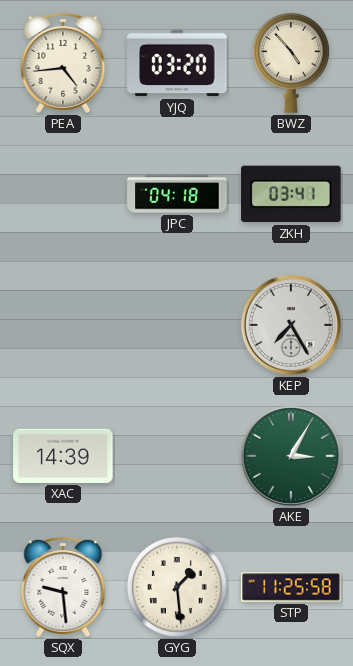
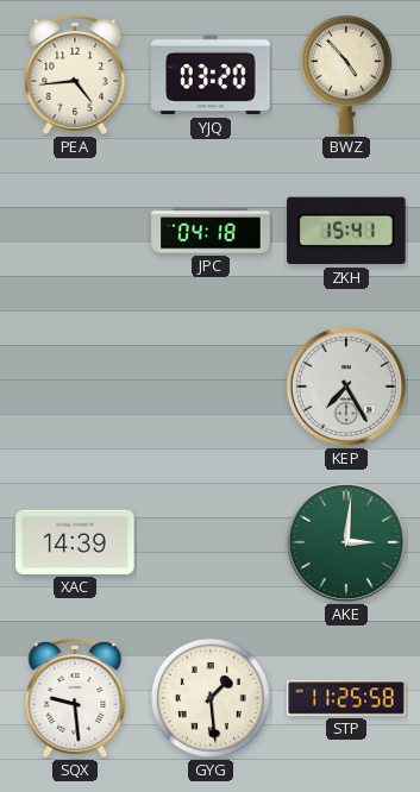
ZKH: 03:41 -> 15:41
AKE: 3:05 -> 3:01
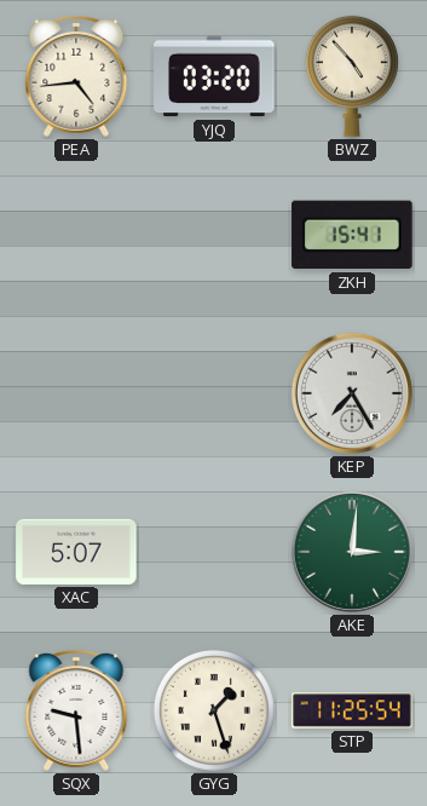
JPC: 04:18 -> none
XAC: 14:39 -> 5:07
GYG: 1:29 -> 1:27
STP: 11:25:58 -> 11:25:54
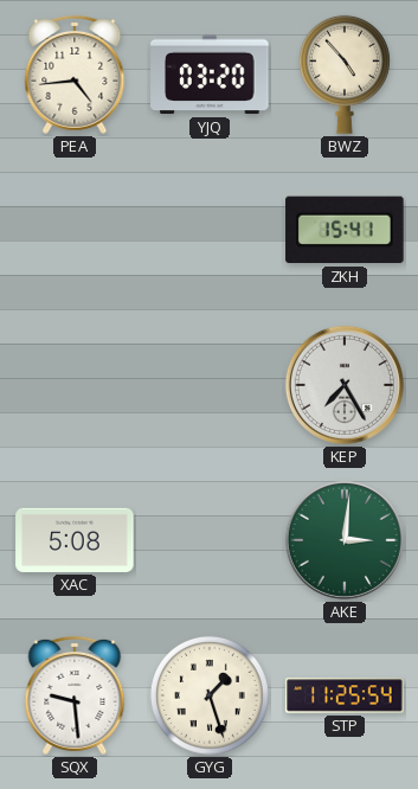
XAC: 5:07 -> 5:08
